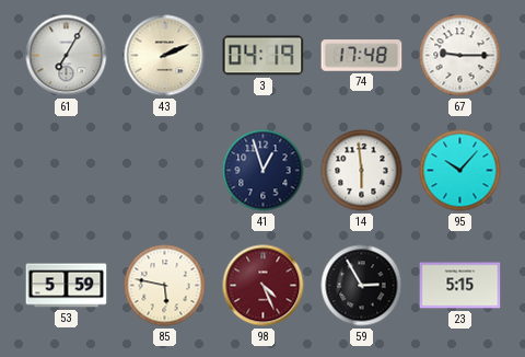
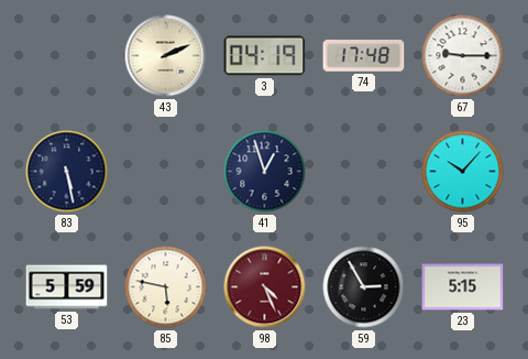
61: 7:05 -> none
83: none -> 5:28
14: 5:59 -> none
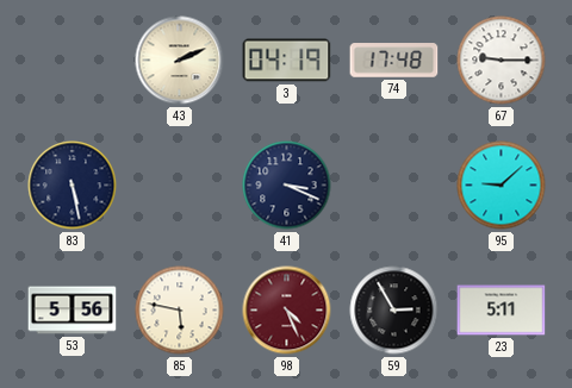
41: 12:57 -> 3:19
95: 10:07 -> 9:08
53: 5:59 -> 5:56
23: 5:15 -> 5:11
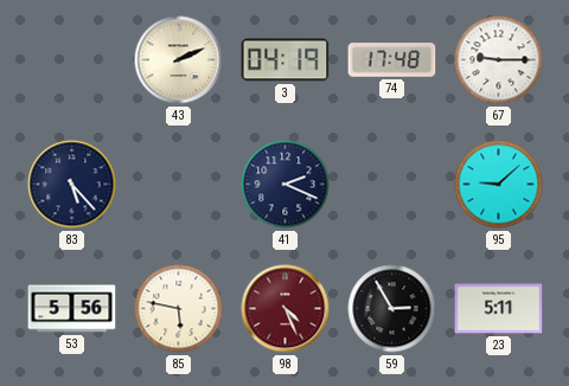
83: 5:28 -> 5:23
41: 3:19 -> 2:19
